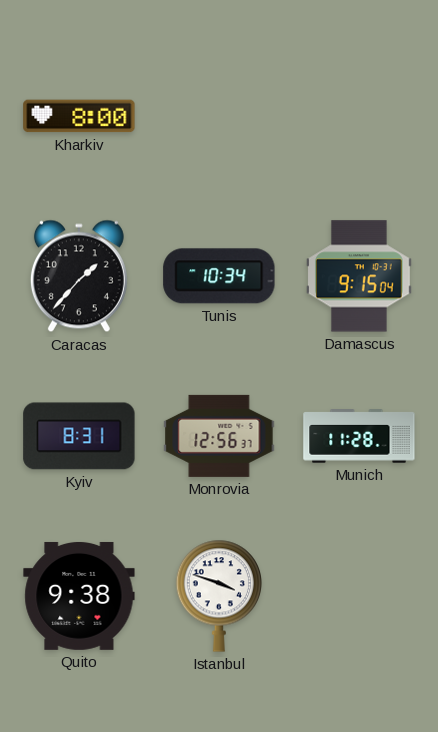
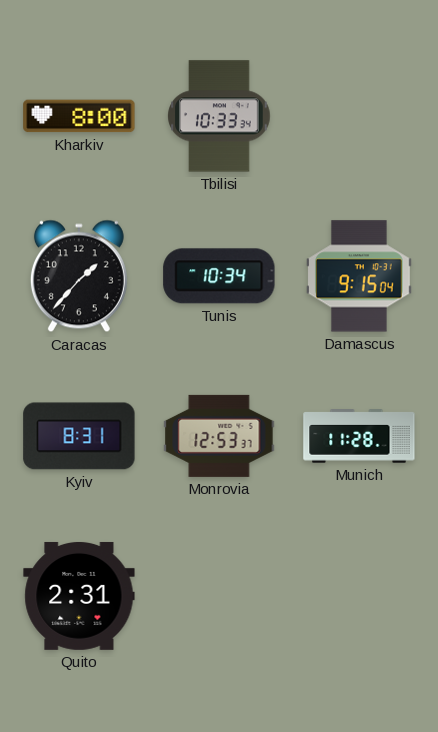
Tbilisi: none -> 10:33
Monrovia: 12:56 -> 12:53
Quito: 9:38 -> 2:31
Istanbul: 3:48 -> none
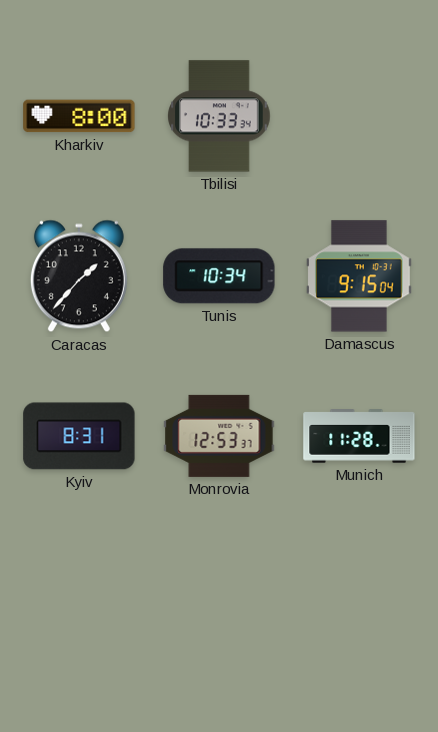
Quito: 2:31 -> none
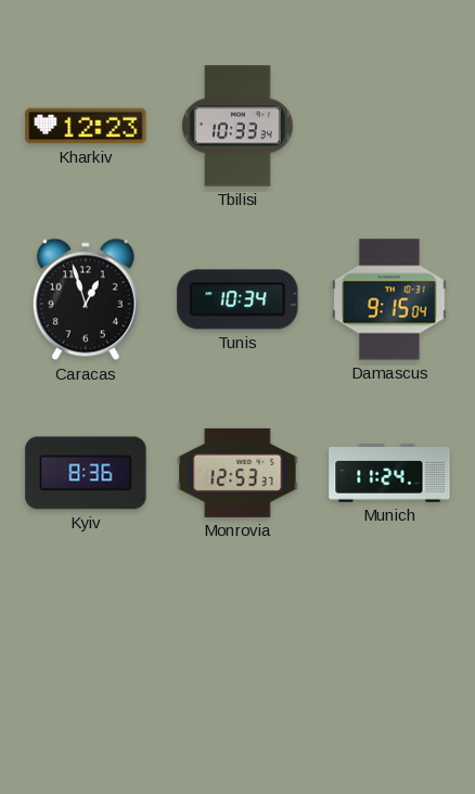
Kharkiv: 8:00 -> 12:23
Caracas: 1:37 -> 12:57
Kyiv: 8:31 -> 8:36
Munich: 11:28 -> 11:24
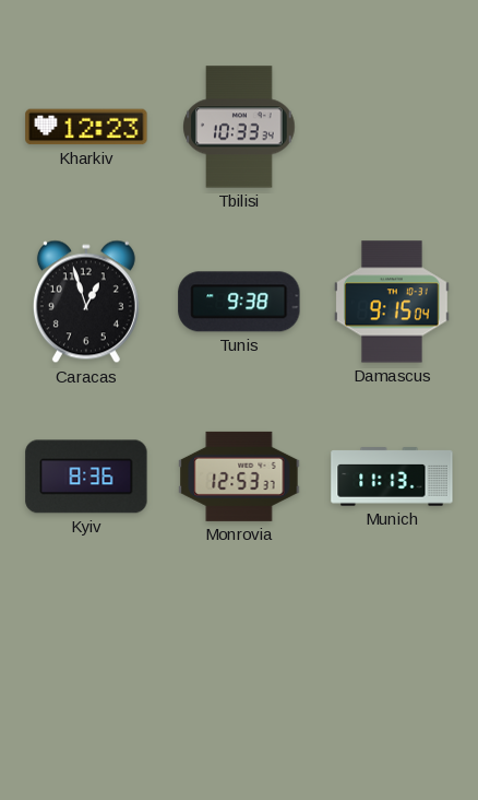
Tunis: 10:34 -> 9:38
Munich: 11:24 -> 11:13
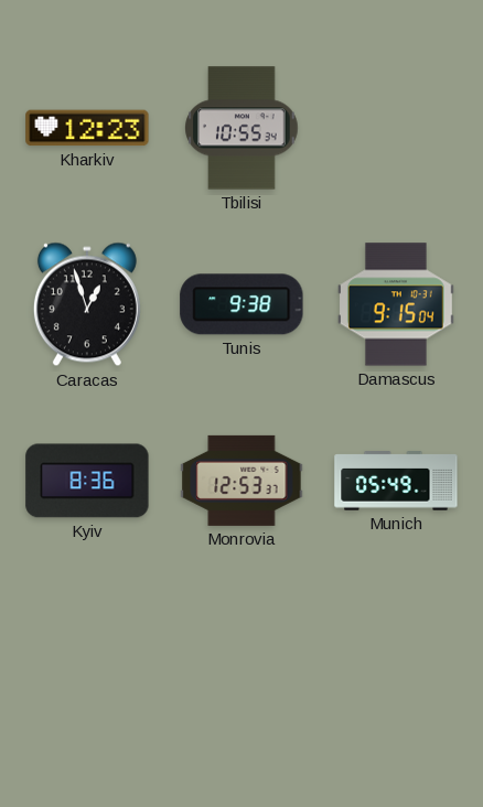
Tbilisi: 10:33 -> 10:55
Munich: 11:13 -> 05:49
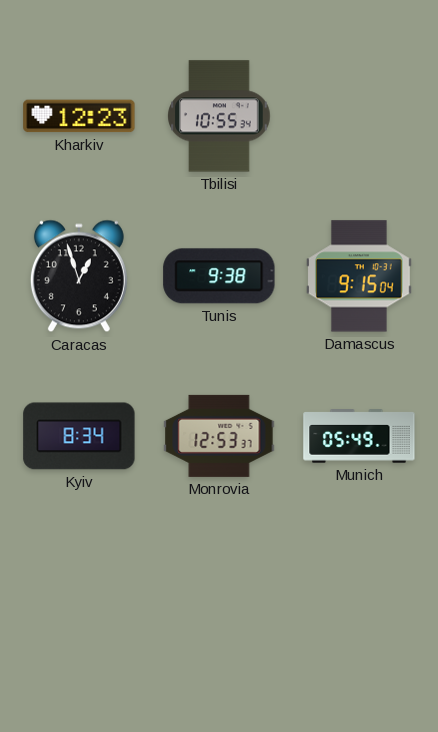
Kyiv: 8:36 -> 8:34
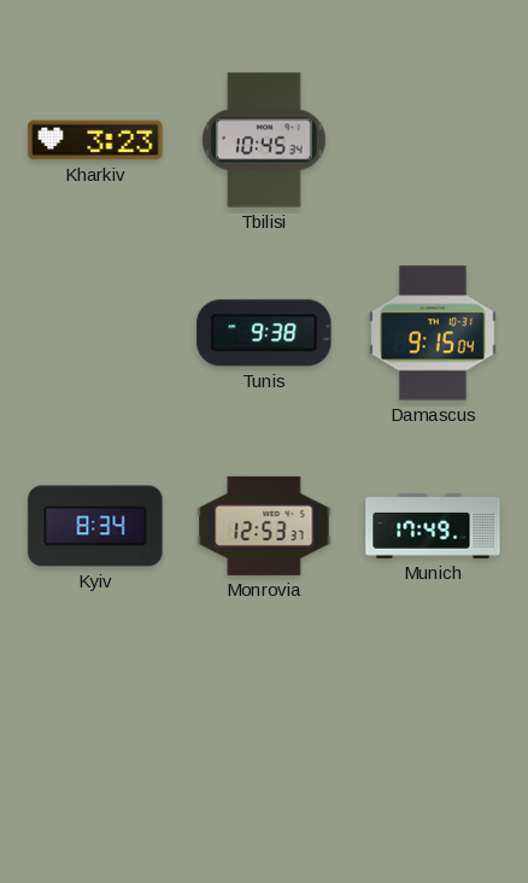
Kharkiv: 12:23 -> 3:23
Tbilisi: 10:55 -> 10:45
Caracas: 12:57 -> none
Munich: 05:49 -> 17:49
